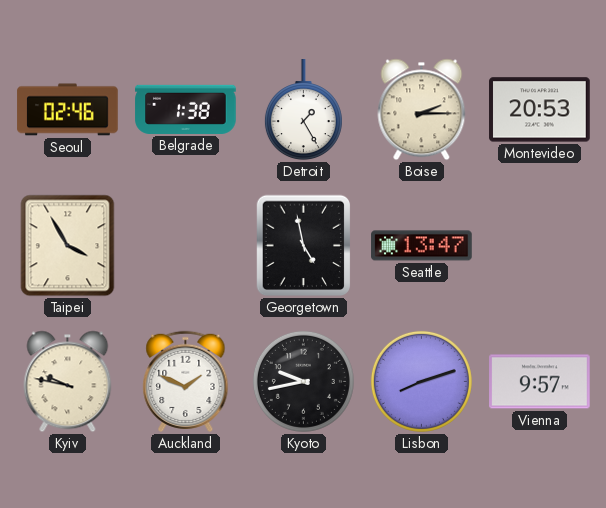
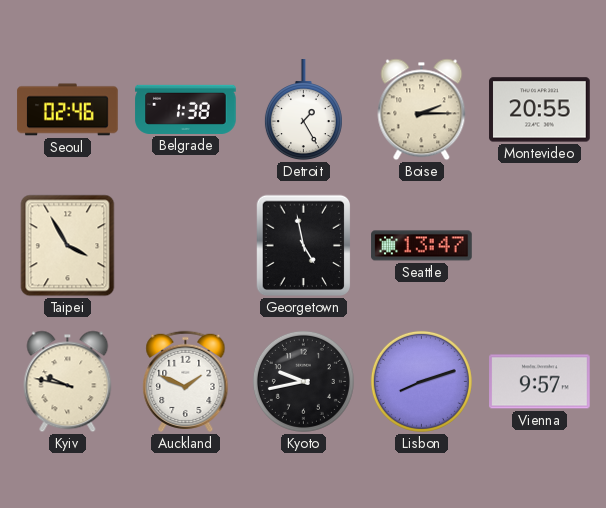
Montevideo: 20:53 -> 20:55
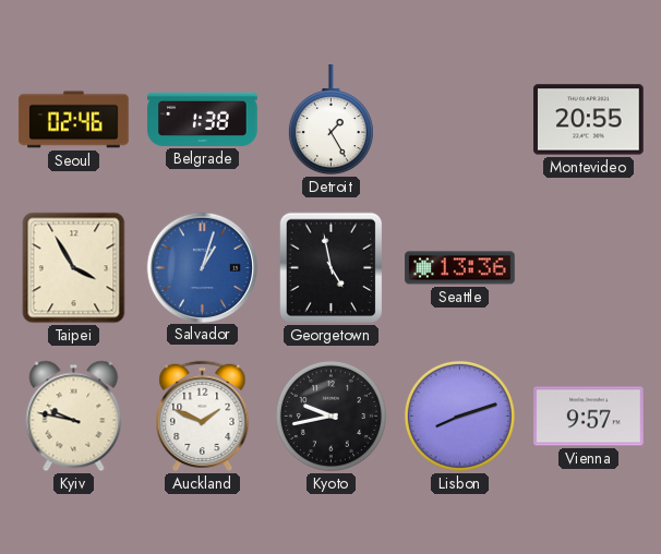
Boise: 2:15 -> none
Salvador: none -> 1:03
Seattle: 13:47 -> 13:36
